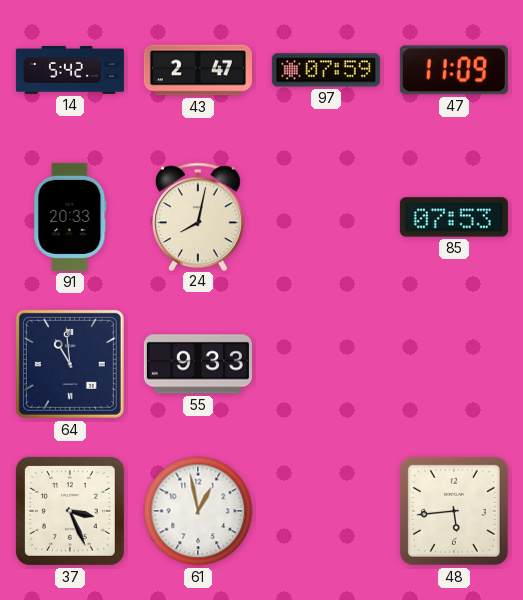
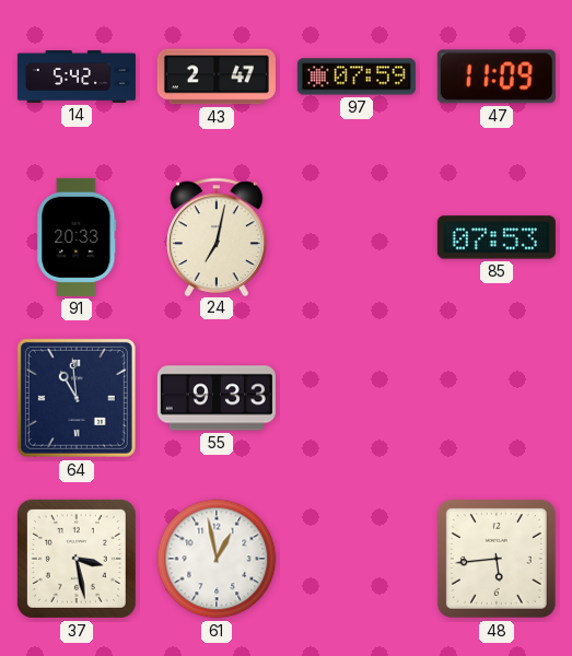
24: 8:02 -> 7:02
37: 3:26 -> 3:28
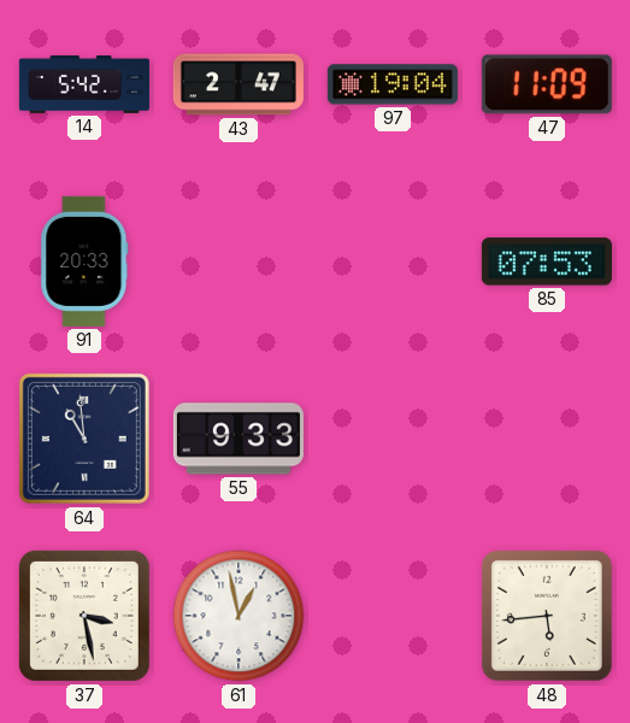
97: 07:59 -> 19:04
24: 7:02 -> none
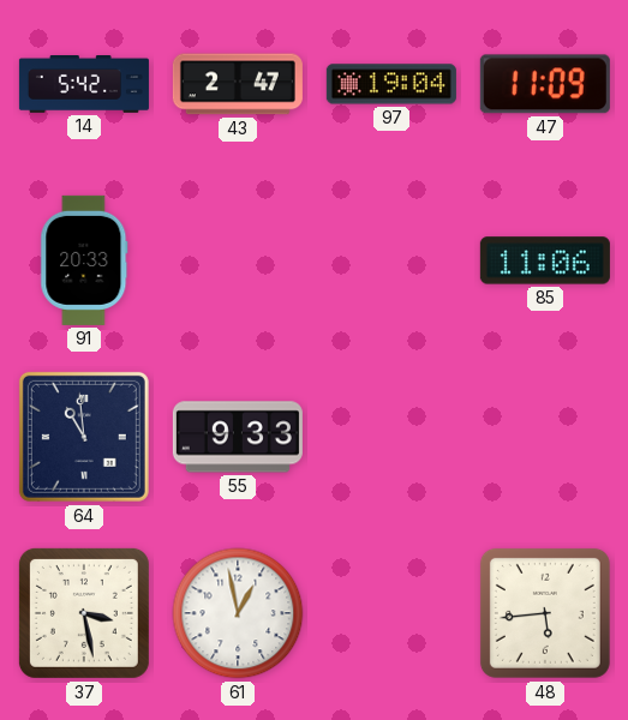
85: 07:53 -> 11:06
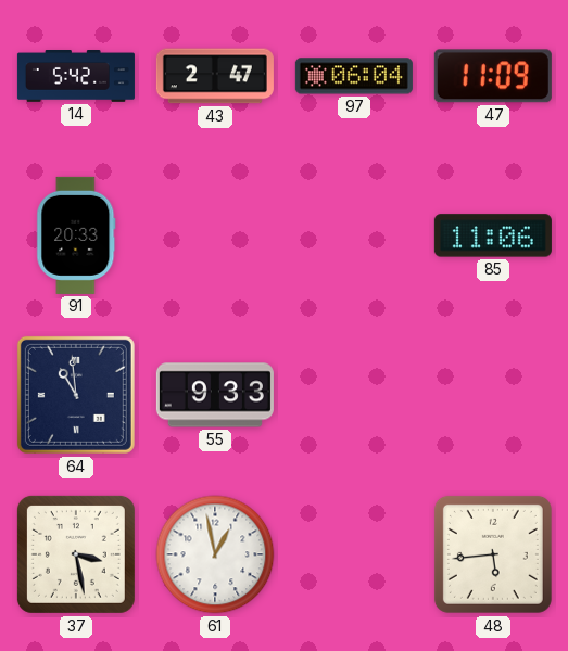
97: 19:04 -> 06:04
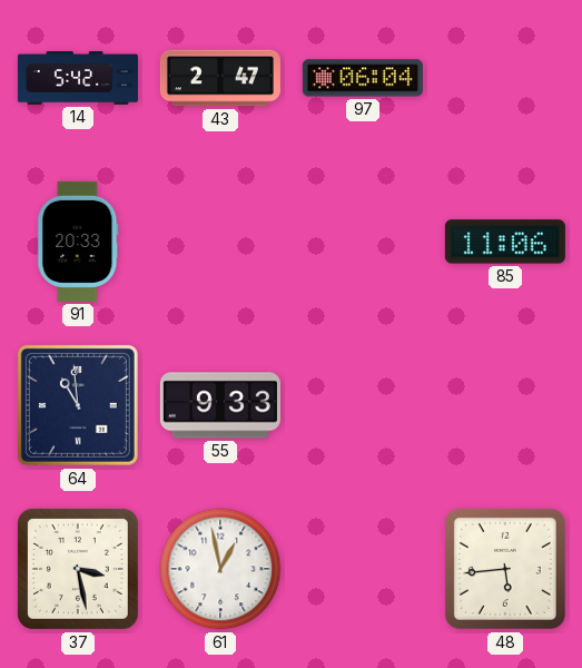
47: 11:09 -> none
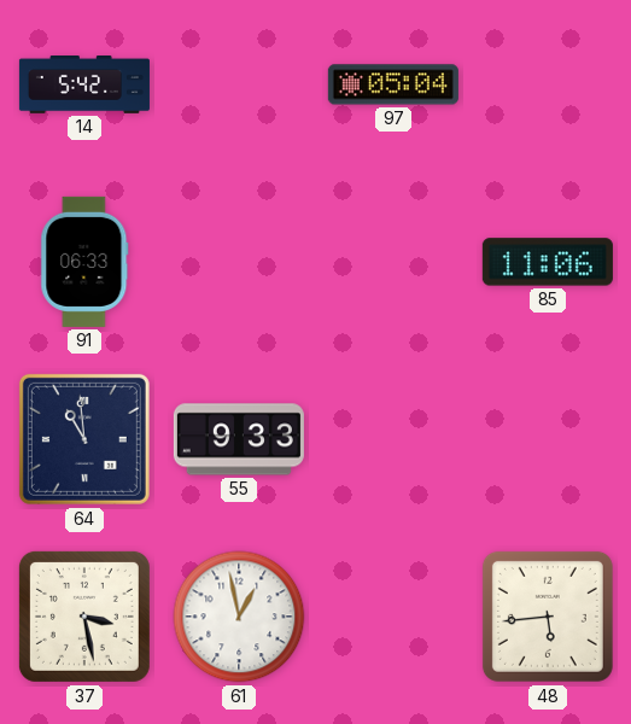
43: 2:47 -> none
97: 06:04 -> 05:04
91: 20:33 -> 06:33
